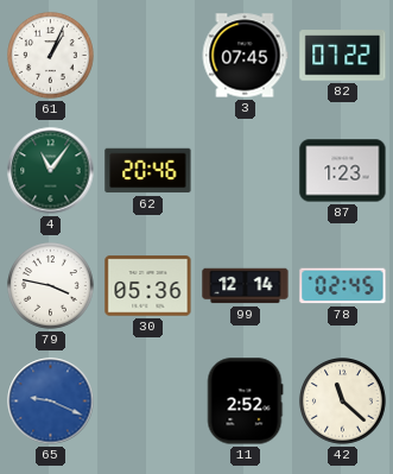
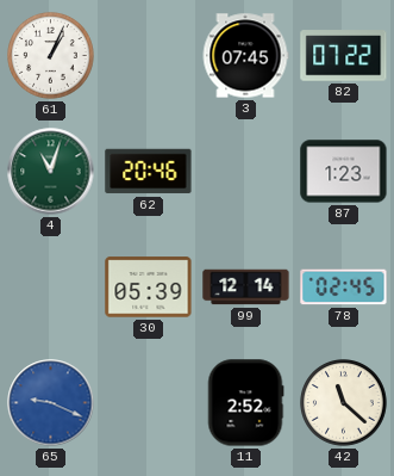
4: 11:06 -> 11:03
79: 3:47 -> none
30: 05:36 -> 05:39
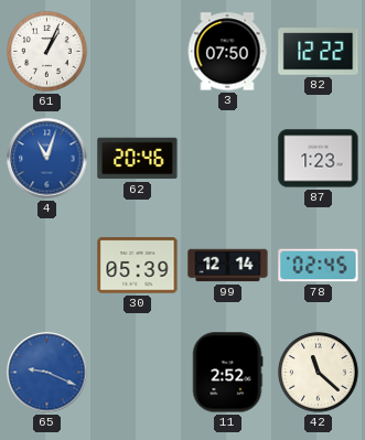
3: 07:45 -> 07:50
82: 07:22 -> 12:22
4 dial: green -> blue
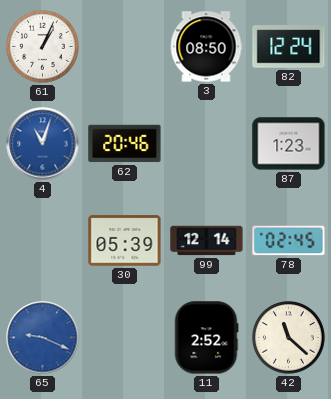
3: 07:50 -> 08:50
82: 12:22 -> 12:24
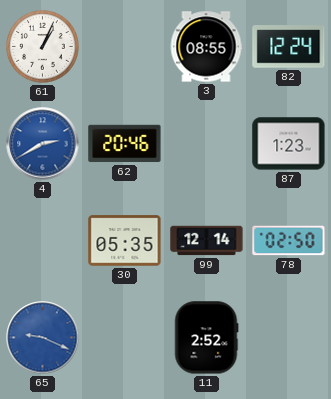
3: 08:50 -> 08:55
4: 11:03 -> 2:40
30: 05:39 -> 05:35
78: 02:45 -> 02:50
42: 11:22 -> none
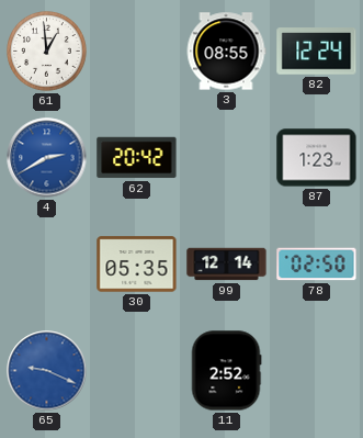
61: 1:04 -> 12:59
62: 20:46 -> 20:42
